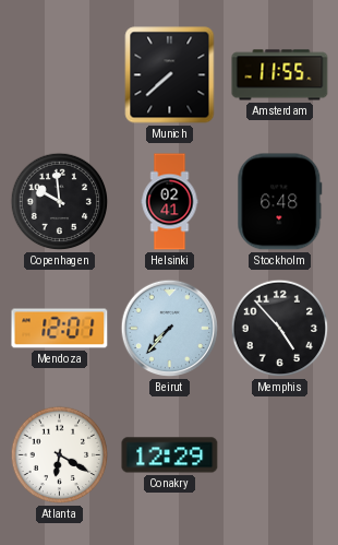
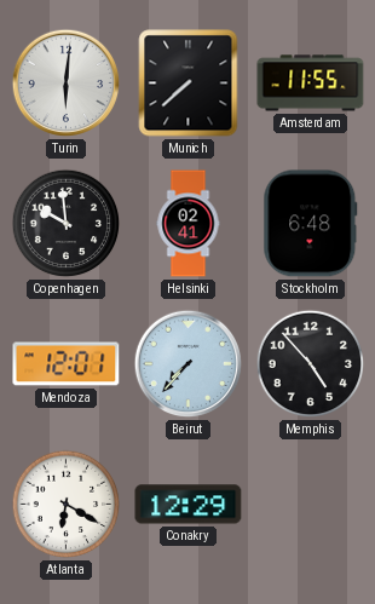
Turin: none -> 6:01
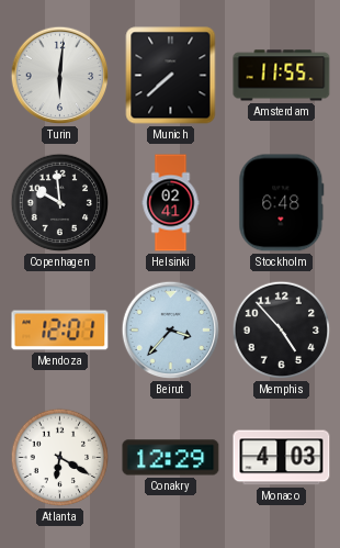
Beirut: 7:37 -> 3:37
Monaco: none -> 4:03
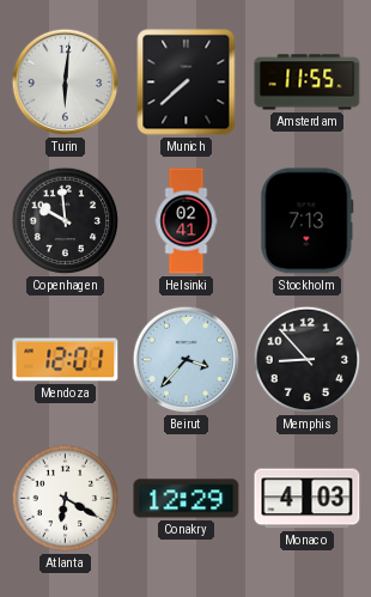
Stockholm: 6:48 -> 7:13
Memphis: 4:53 -> 8:53
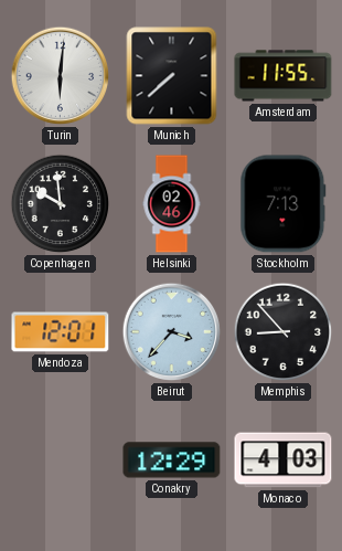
Helsinki: 02:41 -> 02:46
Atlanta: 6:20 -> none
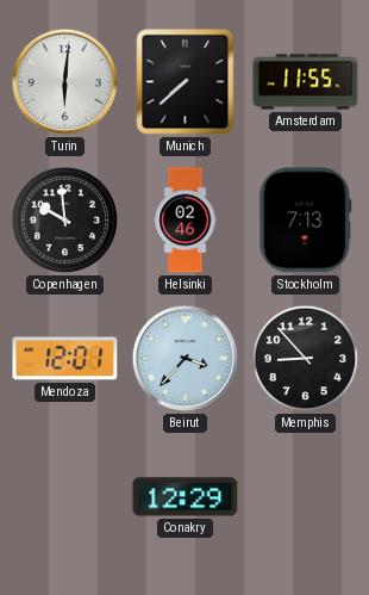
Monaco: 4:03 -> none
